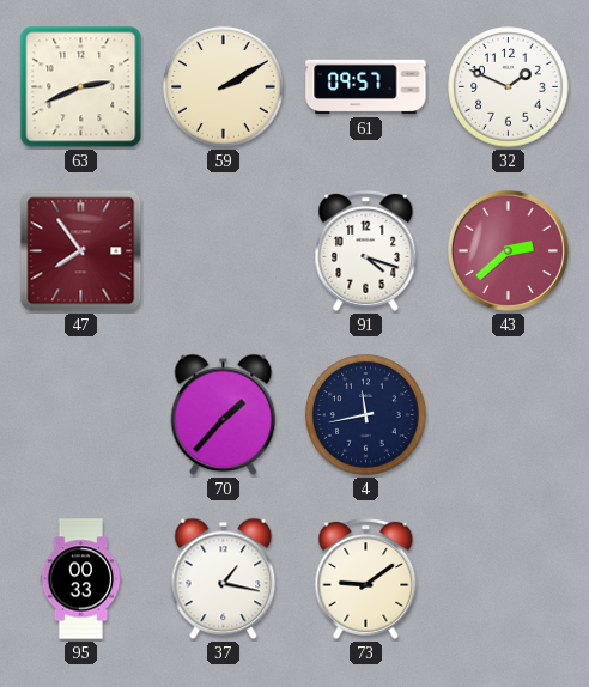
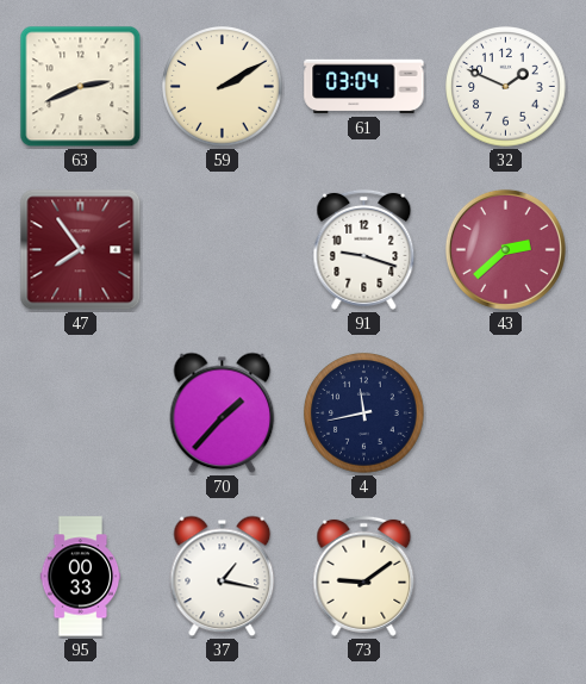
61: 09:57 -> 03:04
91: 4:18 -> 9:18
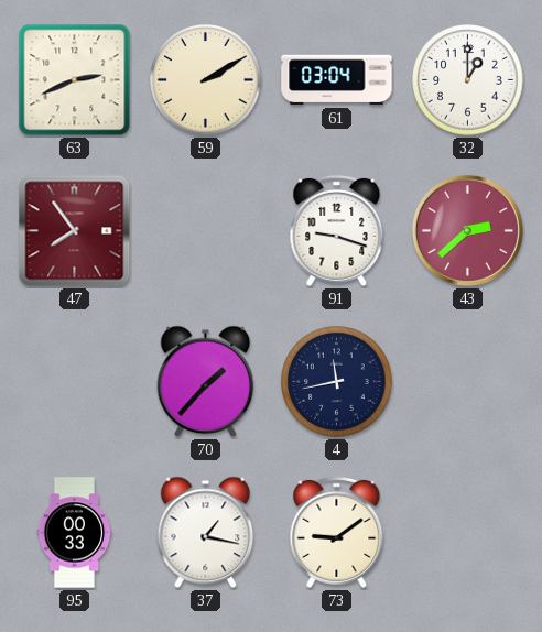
32: 1:49 -> 1:00
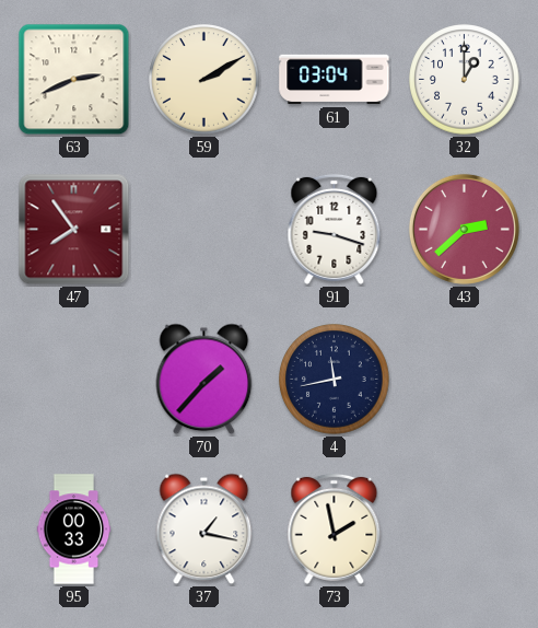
73: 9:09 -> 1:58
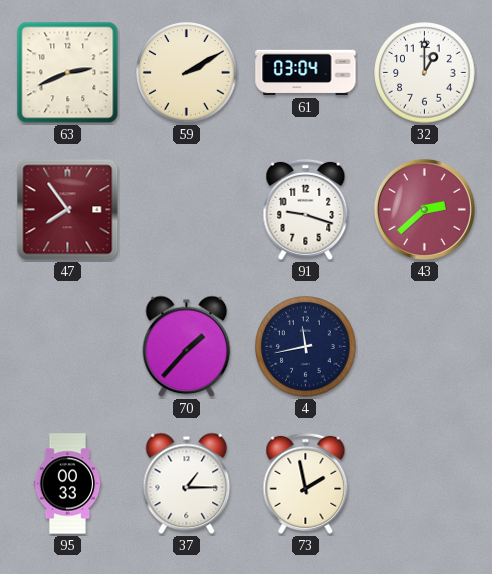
37: 1:17 -> 1:15
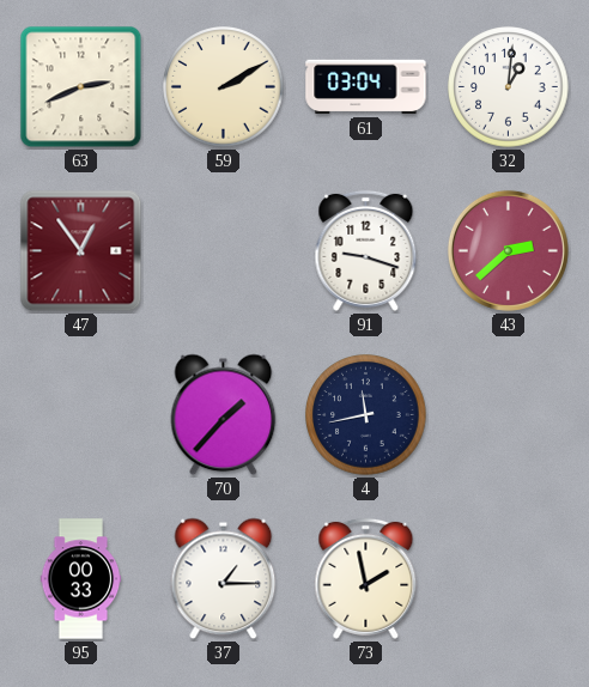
32: 1:00 -> 1:01
47: 7:54 -> 12:54
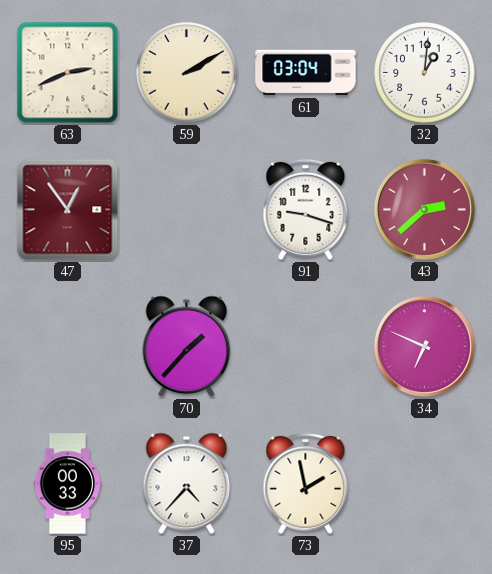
4: 11:43 -> none
34: none -> 6:49
37: 1:15 -> 4:37
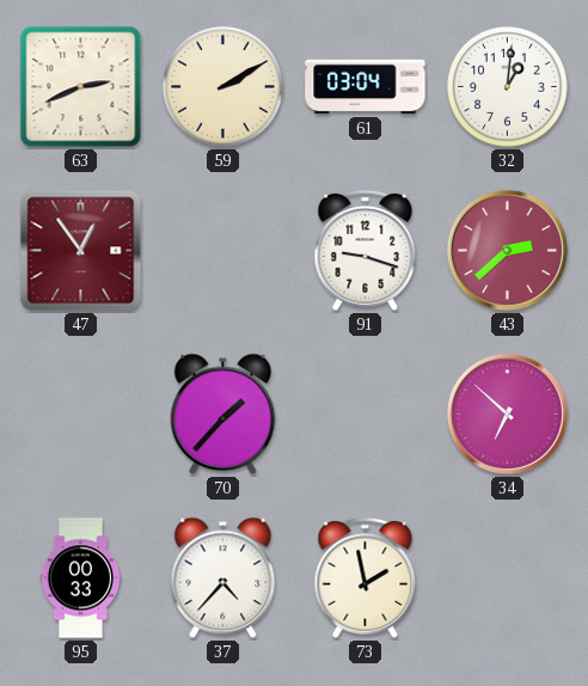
34: 6:49 -> 6:52
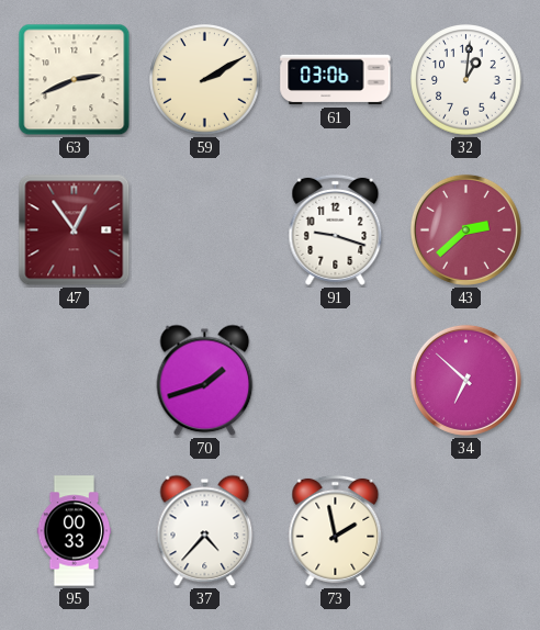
61: 03:04 -> 03:06
70: 1:37 -> 1:42
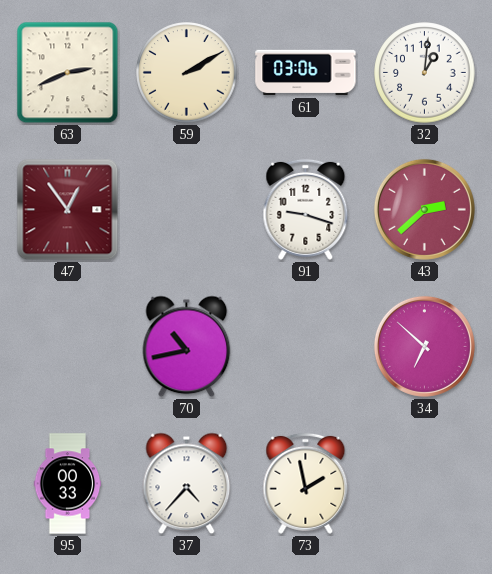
70: 1:42 -> 10:43
